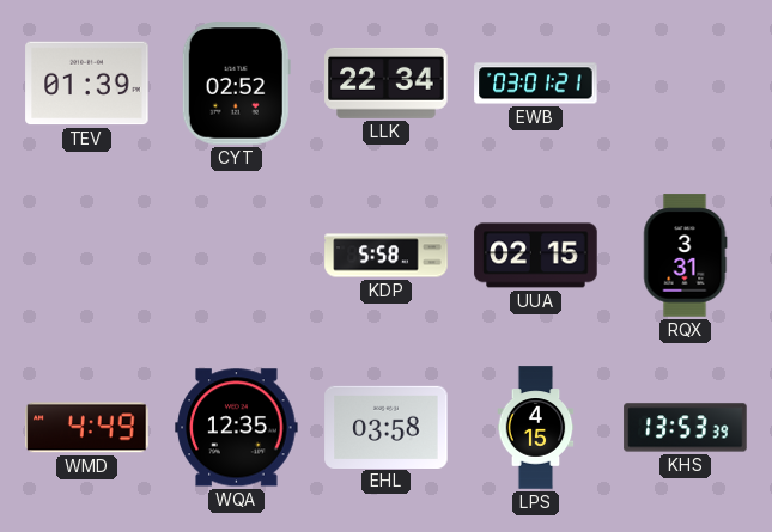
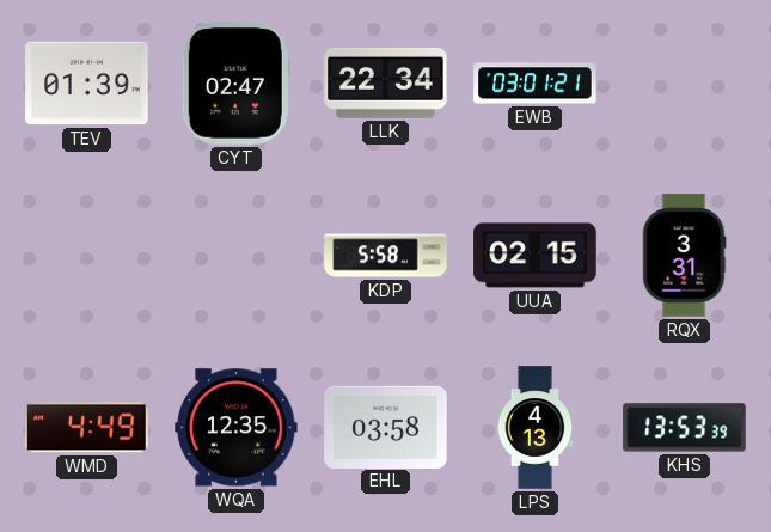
CYT: 02:52 -> 02:47
LPS: 4:15 -> 4:13
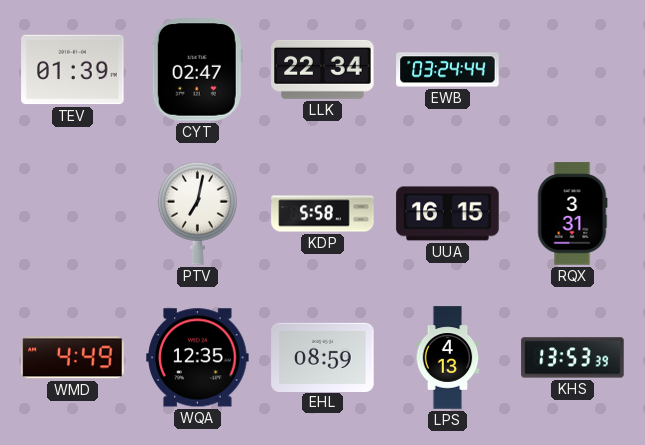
EWB: 03:01 -> 03:24
PTV: none -> 7:02
UUA: 02:15 -> 16:15
EHL: 03:58 -> 08:59
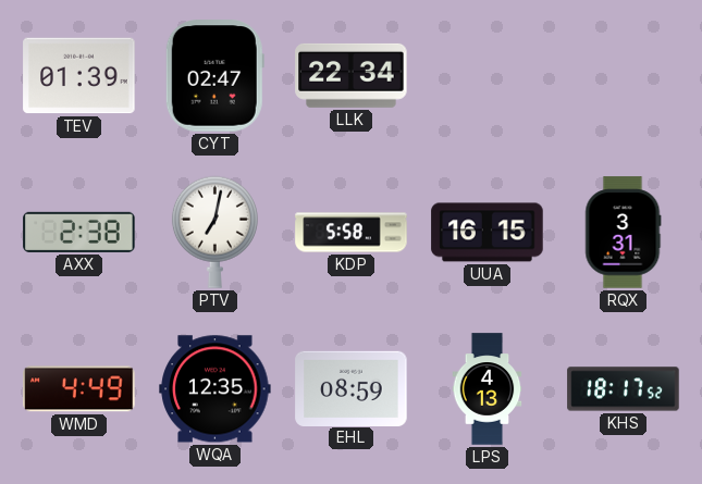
EWB: 03:24 -> none
AXX: none -> 2:38
KHS: 13:53 -> 18:17
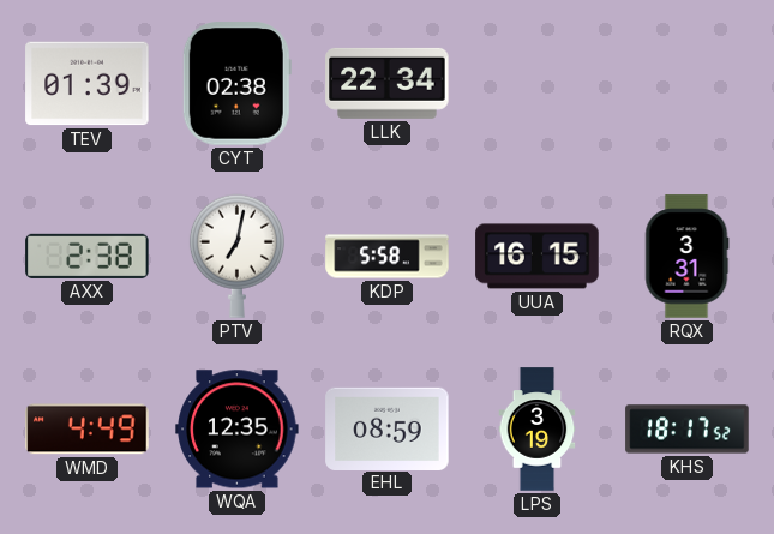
CYT: 02:47 -> 02:38
LPS: 4:13 -> 3:19
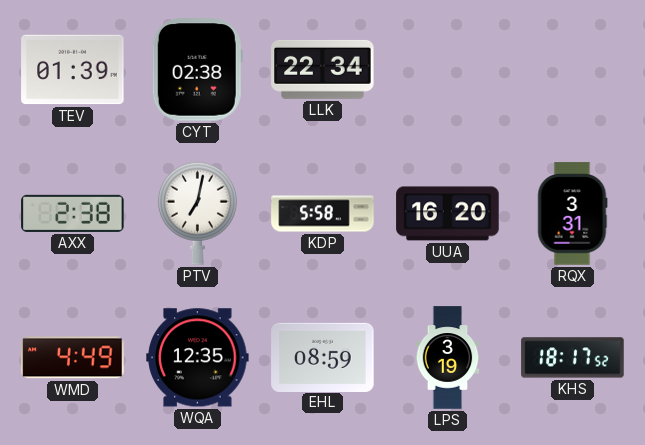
UUA: 16:15 -> 16:20
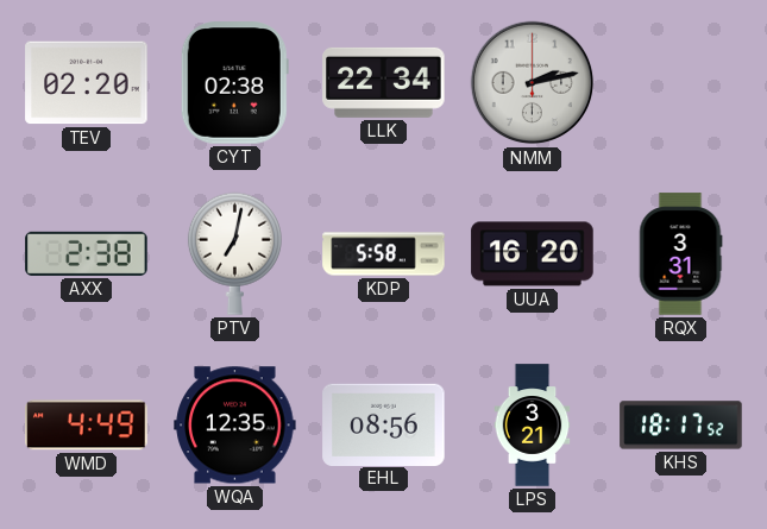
TEV: 01:39 -> 02:20
NMM: none -> 2:13
EHL: 08:59 -> 08:56
LPS: 3:19 -> 3:21
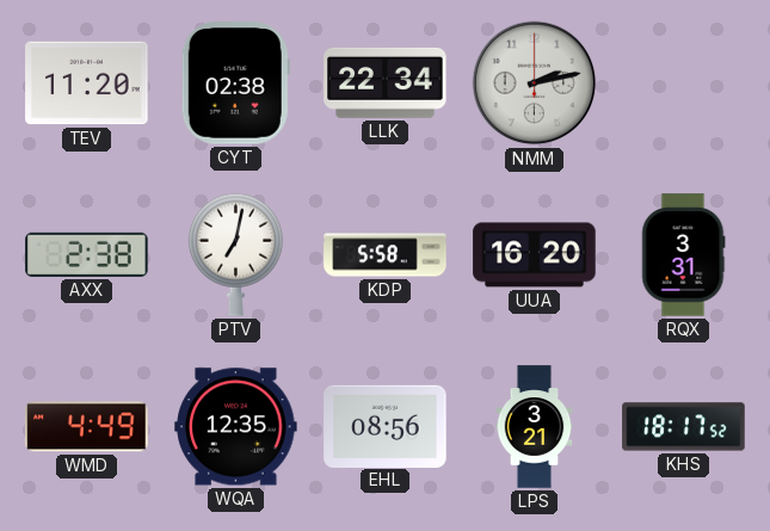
TEV: 02:20 -> 11:20
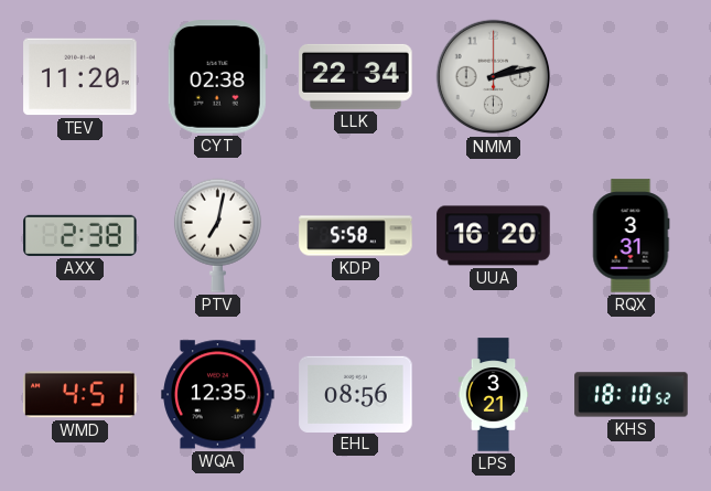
WMD: 4:49 -> 4:51
KHS: 18:17 -> 18:10
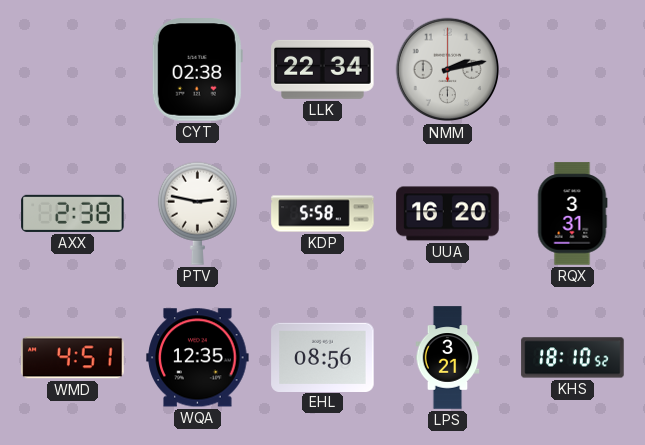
TEV: 11:20 -> none
PTV: 7:02 -> 2:47
